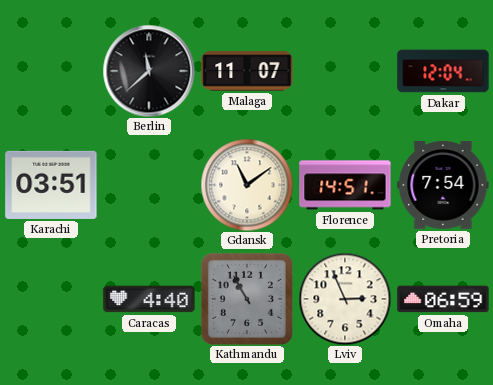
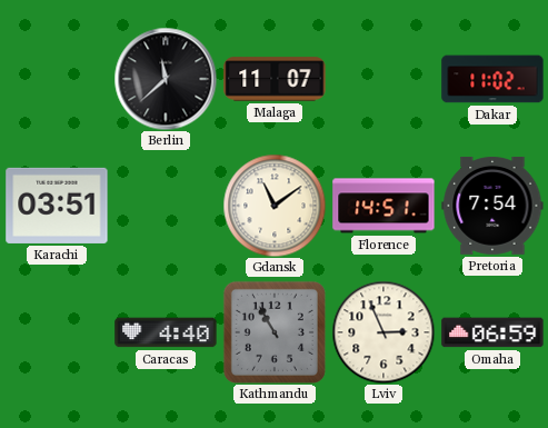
Dakar: 12:04 -> 11:02
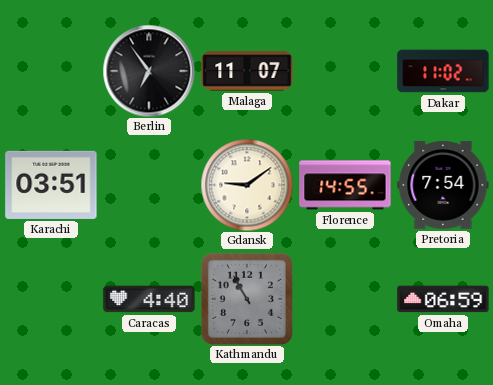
Berlin: 11:38 -> 6:54
Gdansk: 11:09 -> 9:09
Florence: 14:51 -> 14:55
Lviv: 2:56 -> none
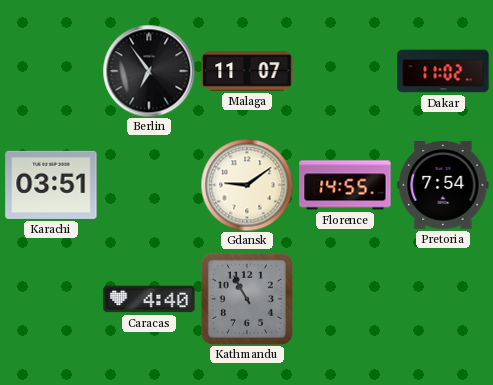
Omaha: 06:59 -> none
